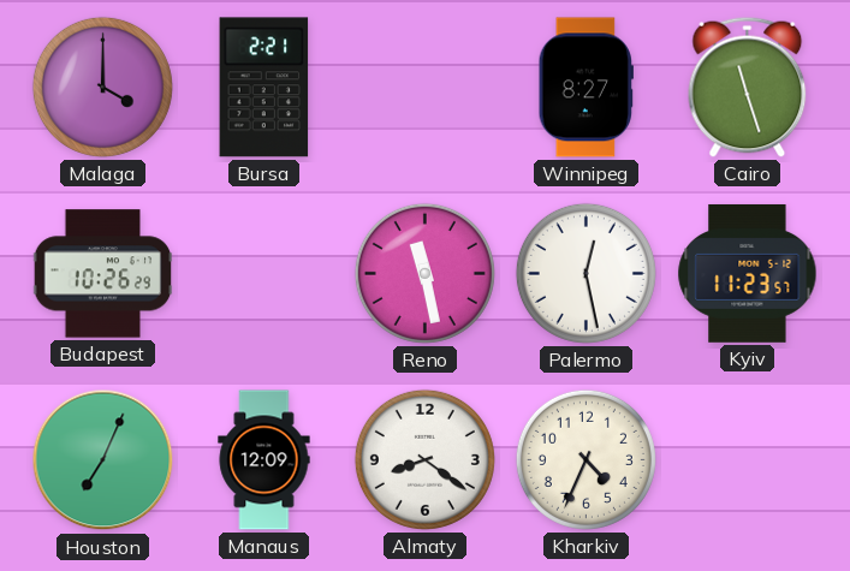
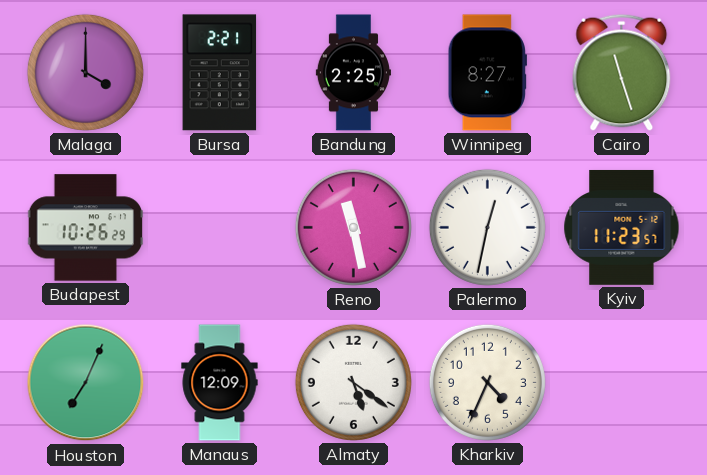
Bandung: none -> 2:25
Palermo: 12:28 -> 12:32
Almaty: 8:21 -> 5:21
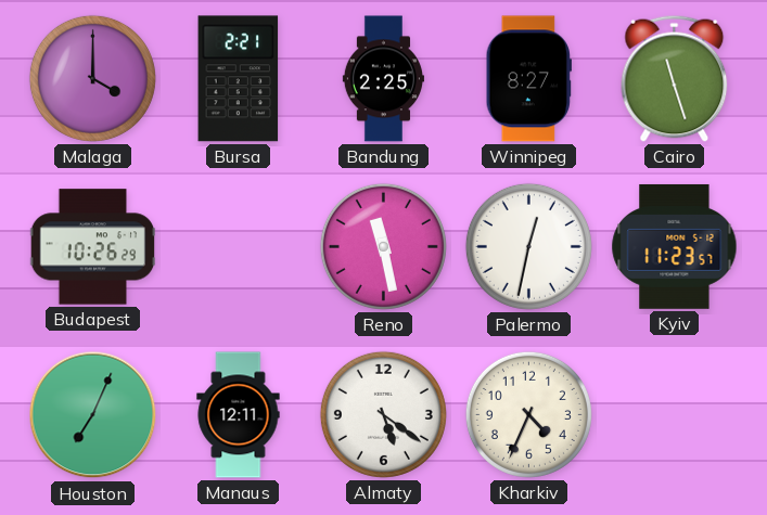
Manaus: 12:09 -> 12:11
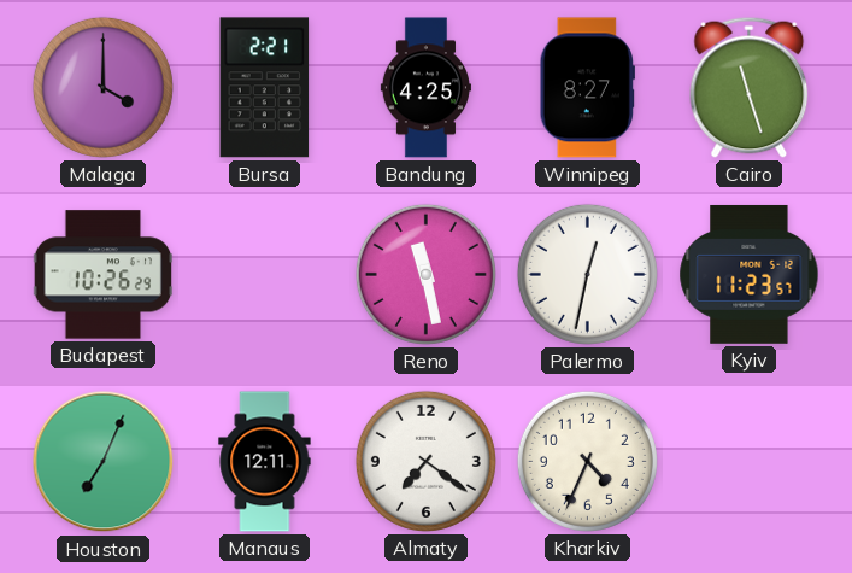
Bandung: 2:25 -> 4:25
Almaty: 5:21 -> 7:21
